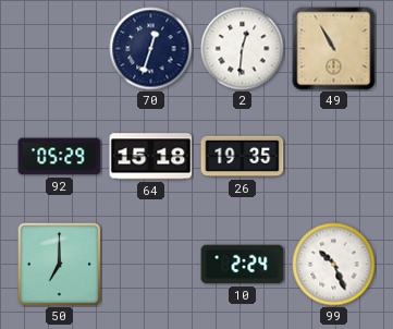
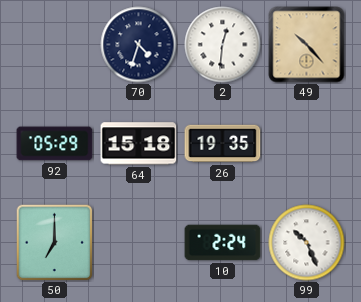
70: 12:33 -> 4:33
49: 10:55 -> 10:23
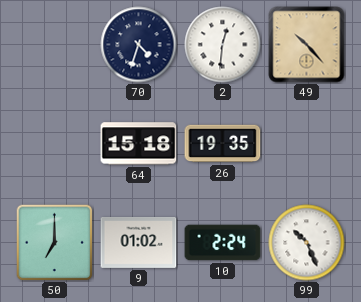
92: 05:29 -> none
9: none -> 01:02
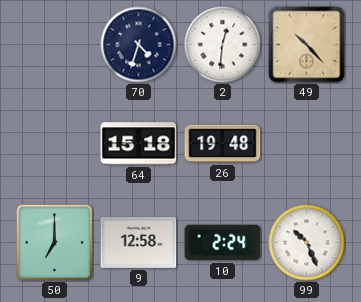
26: 19:35 -> 19:48
9: 01:02 -> 12:58
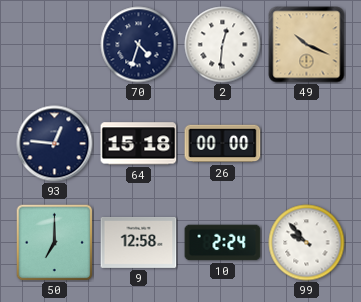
49: 10:23 -> 10:19
93: none -> 12:46
26: 19:48 -> 00:00
99: 10:26 -> 9:53
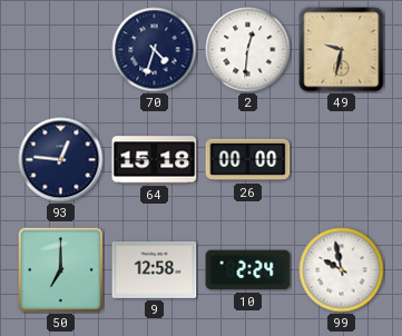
49: 10:19 -> 9:32
99: 9:53 -> 9:58
